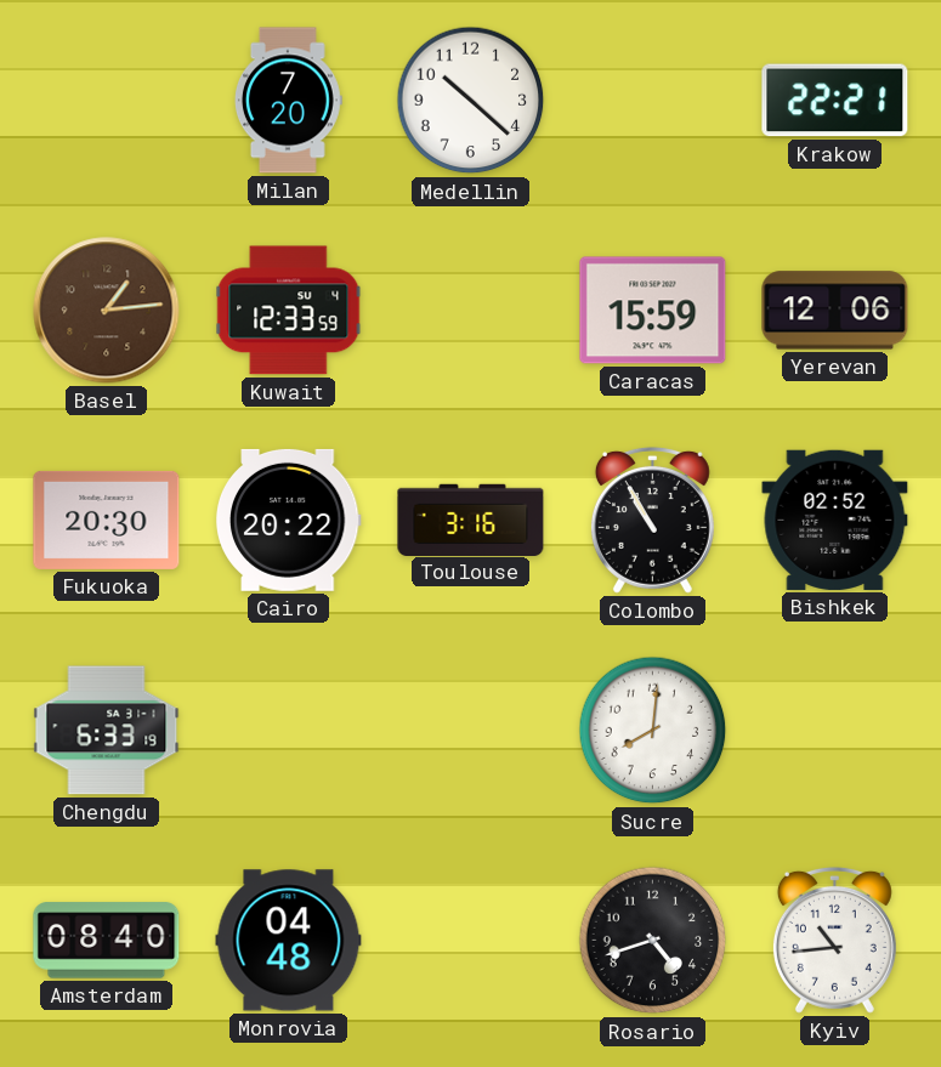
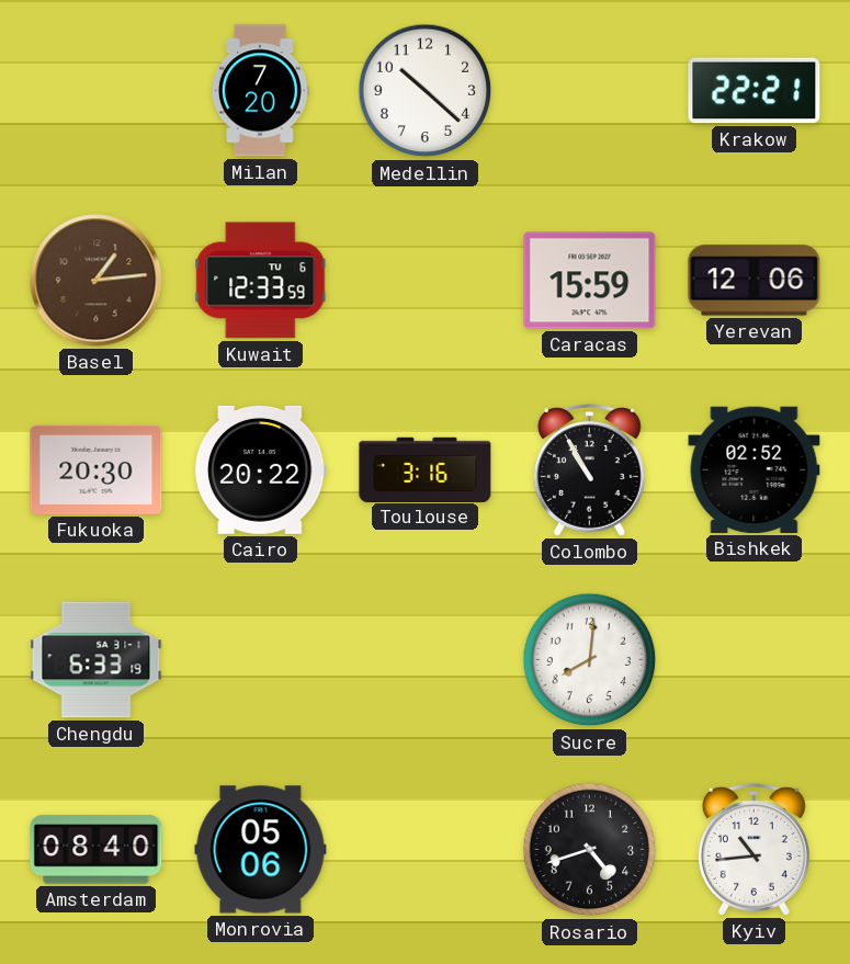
Kuwait date: SU 4 -> TU 6
Monrovia: 04:48 -> 05:06
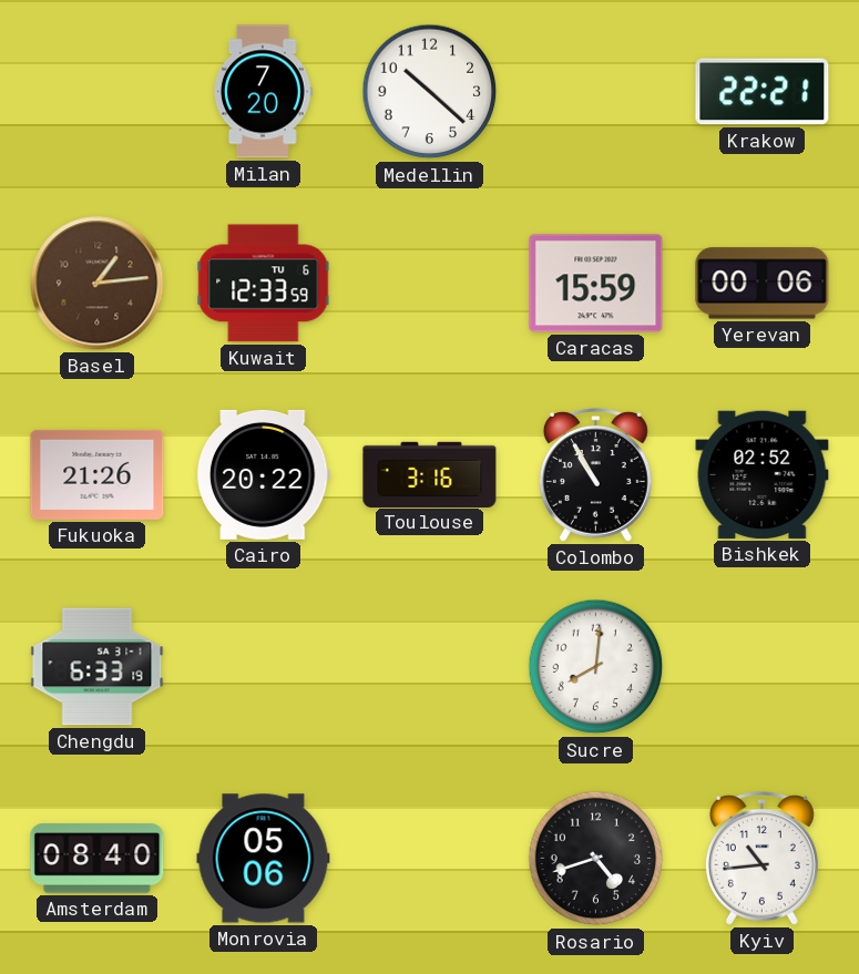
Yerevan: 12:06 -> 00:06
Fukuoka: 20:30 -> 21:26
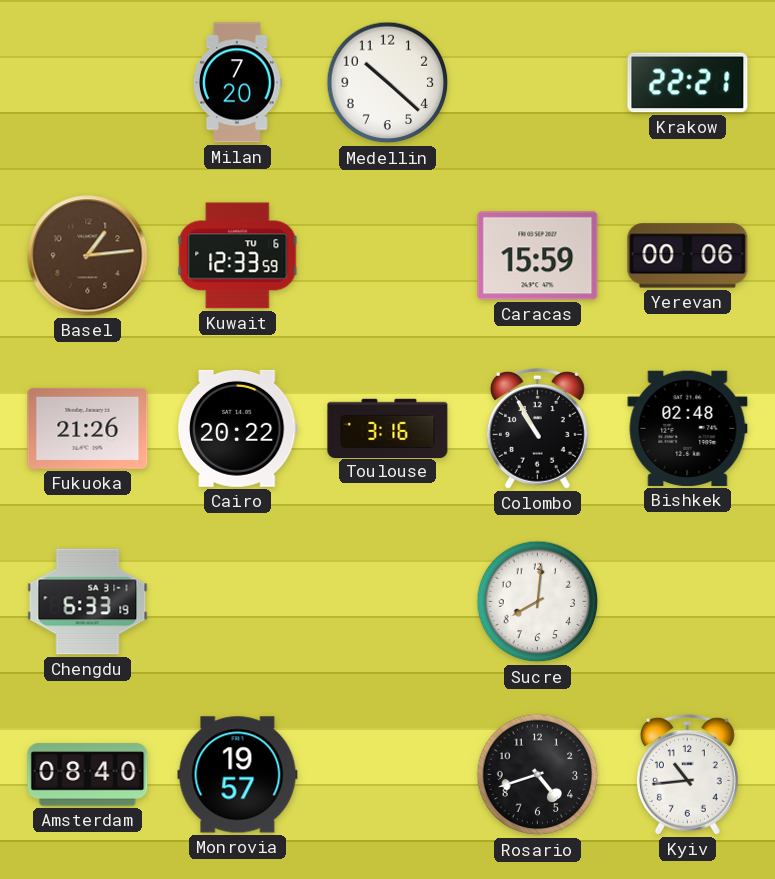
Bishkek: 02:52 -> 02:48
Monrovia: 05:06 -> 19:57
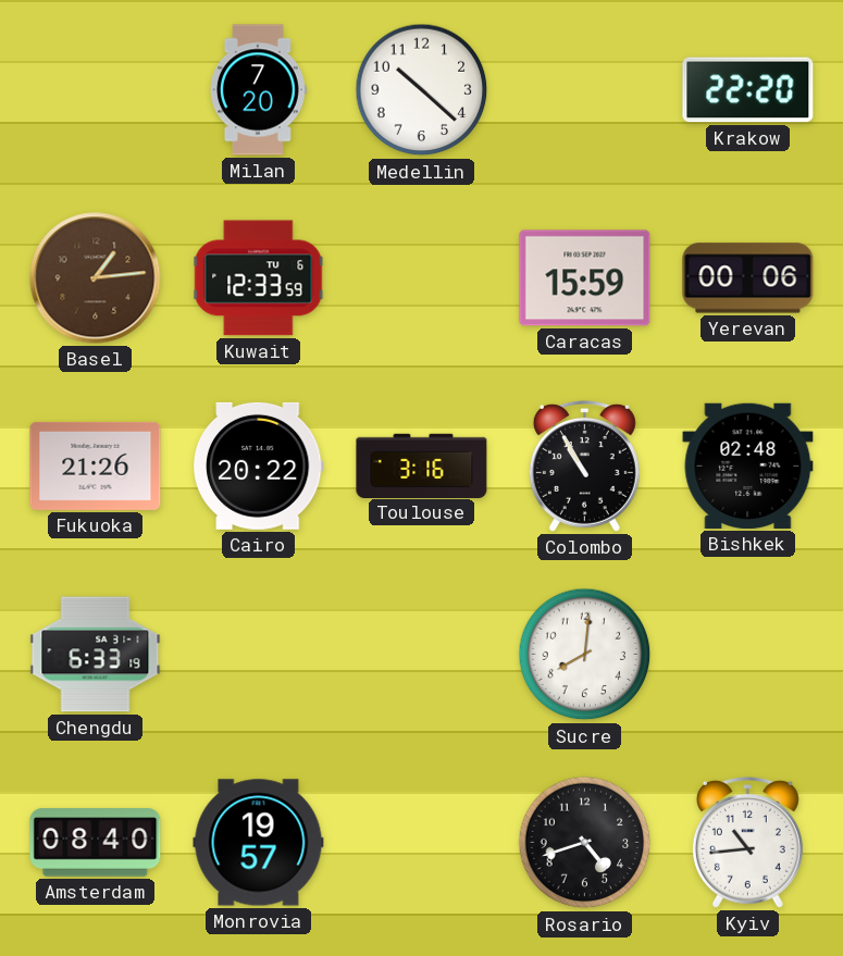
Krakow: 22:21 -> 22:20
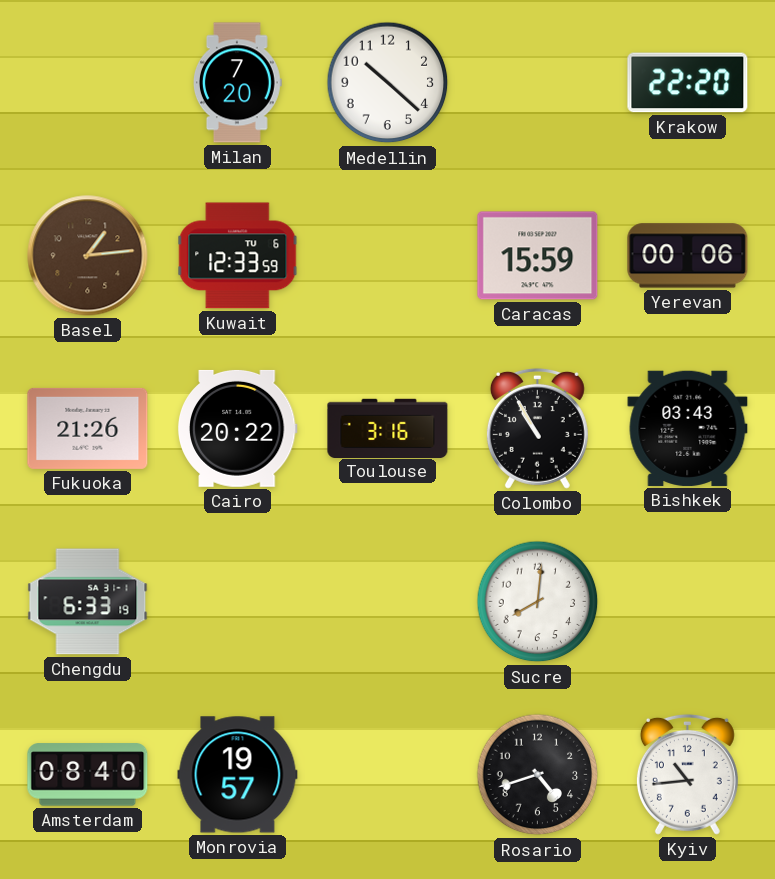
Bishkek: 02:48 -> 03:43
